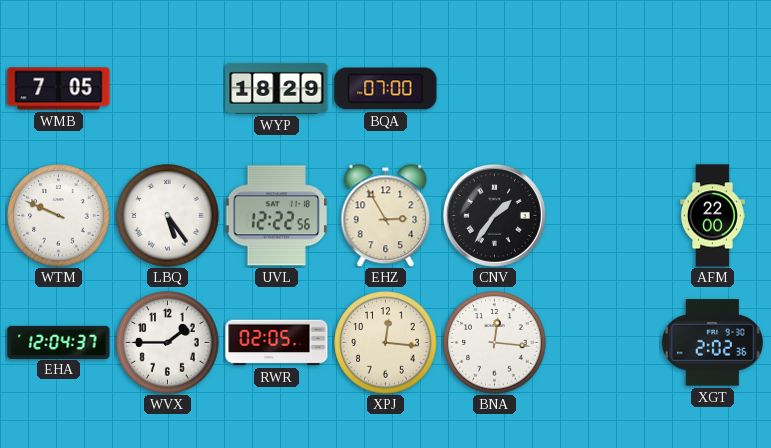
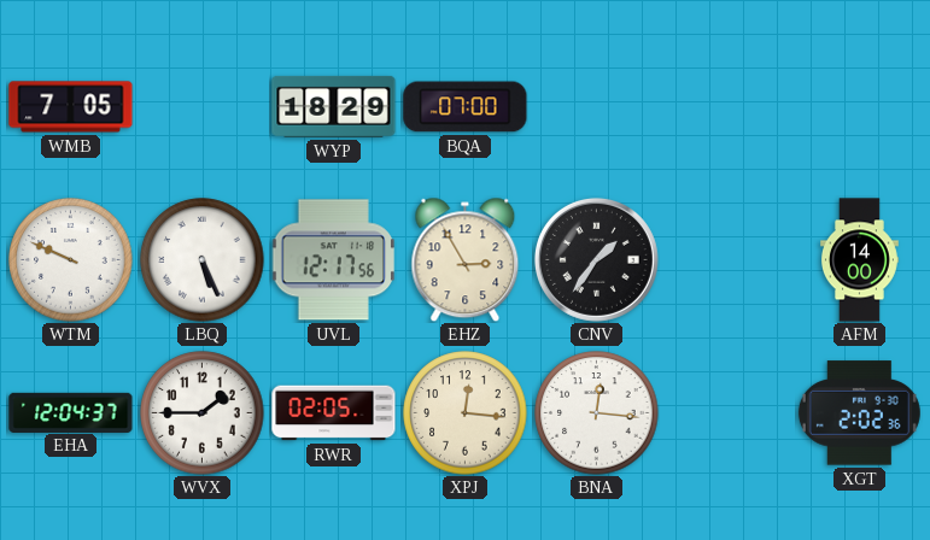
LBQ: 5:24 -> 5:26
UVL: 12:22 -> 12:17
AFM: 22:00 -> 14:00
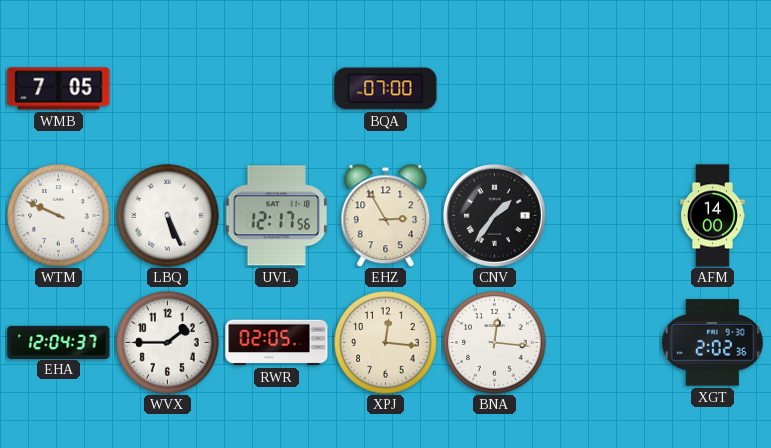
WYP: 18:29 -> none
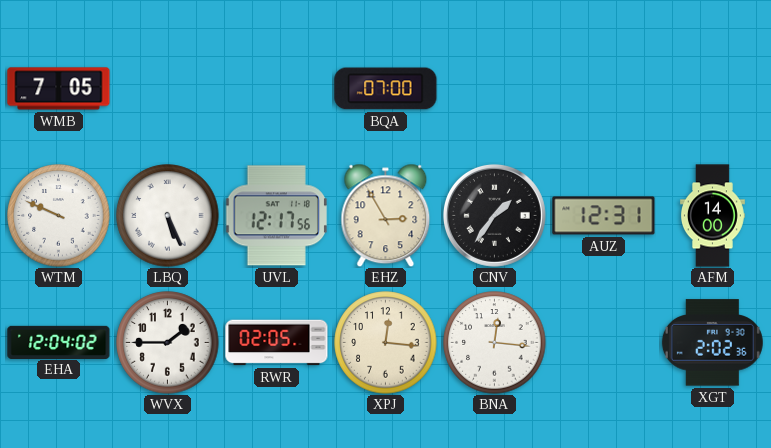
AUZ: none -> 12:31
EHA: 12:04:37 -> 12:04:02
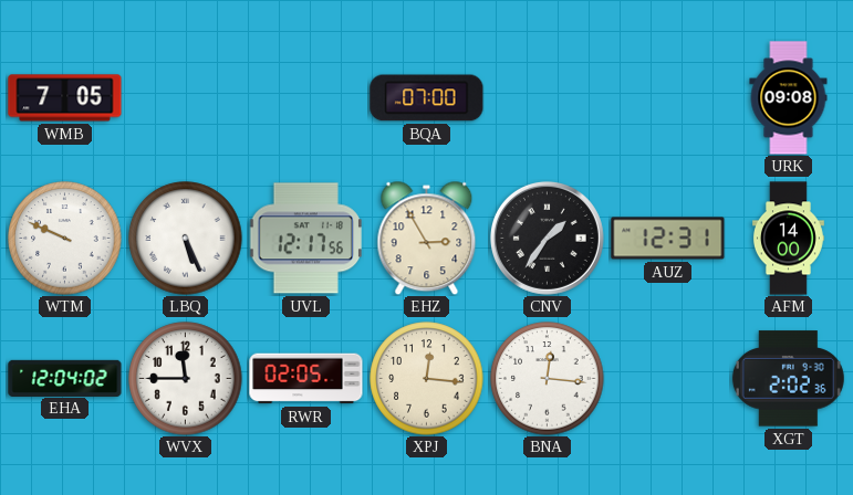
URK: none -> 09:08
WVX: 1:45 -> 11:45
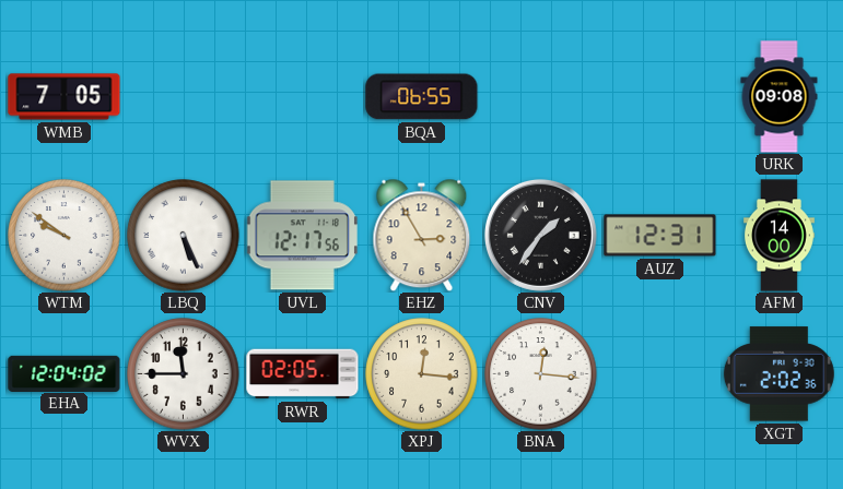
BQA: 07:00 -> 06:55
WTM: 9:49 -> 9:51
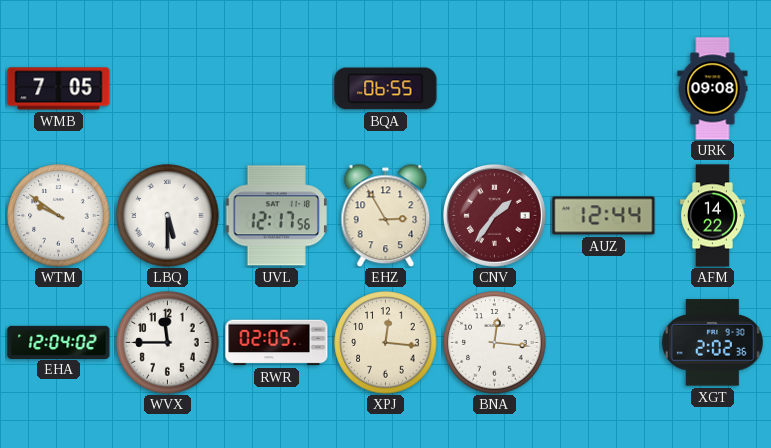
LBQ: 5:26 -> 5:30
CNV dial: black -> burgundy
AUZ: 12:31 -> 12:44
AFM: 14:00 -> 14:22
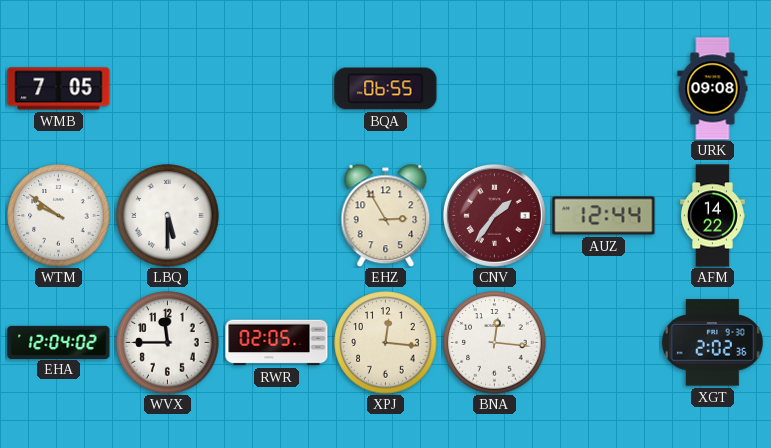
UVL: 12:17 -> none
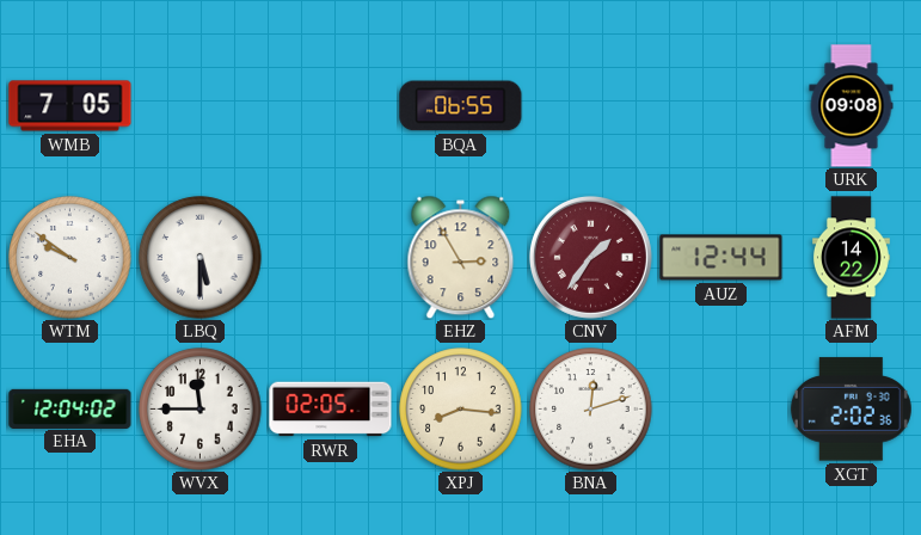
XPJ: 12:16 -> 8:16
BNA: 12:16 -> 12:12
